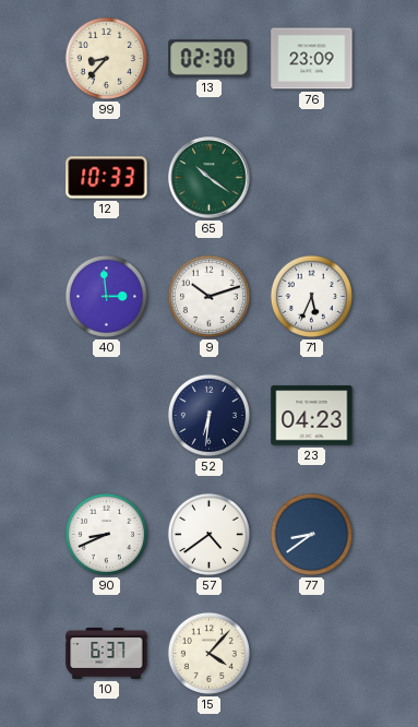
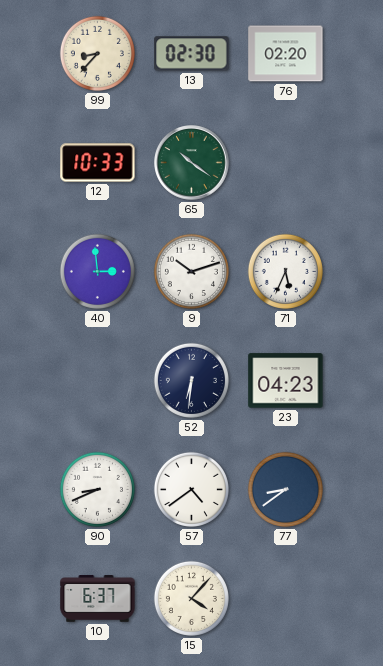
76: 23:09 -> 02:20
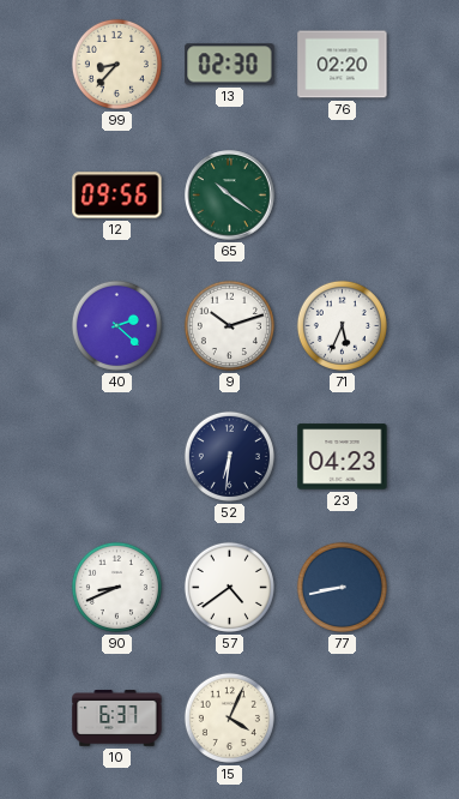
12: 10:33 -> 09:56
40: 2:59 -> 2:22
77: 8:39 -> 8:43
15: 4:07 -> 4:04
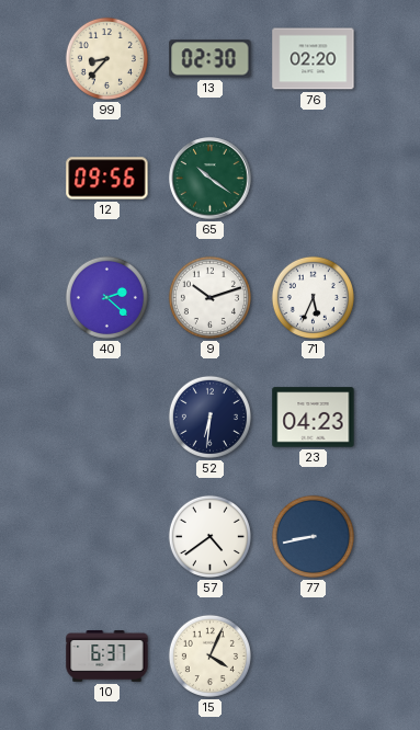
90: 8:41 -> none
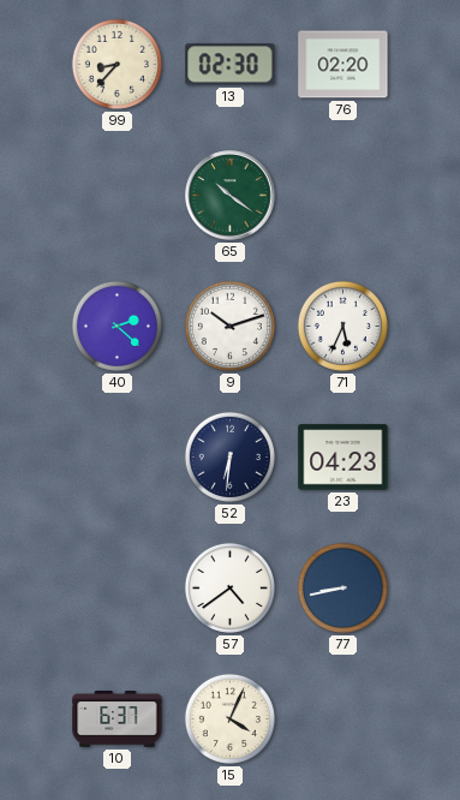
12: 09:56 -> none
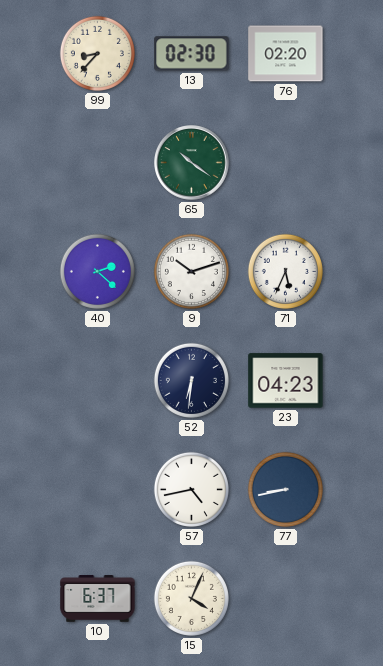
57: 4:39 -> 4:43
